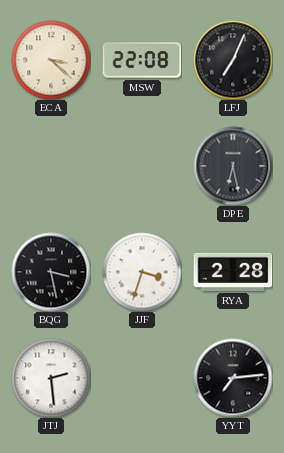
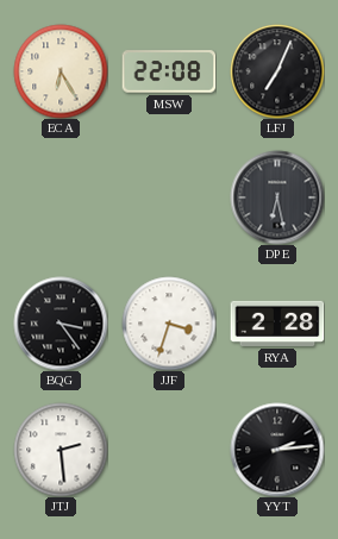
ECA: 3:22 -> 6:25
BQG: 3:28 -> 3:24
YYT: 7:14 -> 2:14
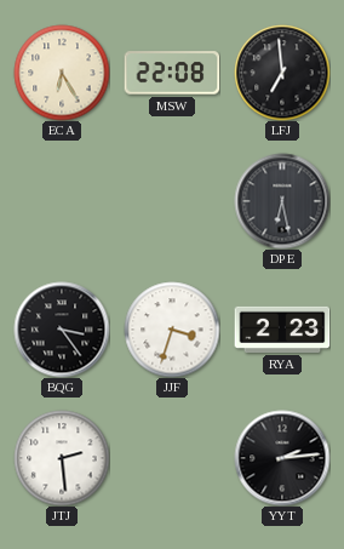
LFJ: 7:04 -> 6:59
RYA: 2:28 -> 2:23
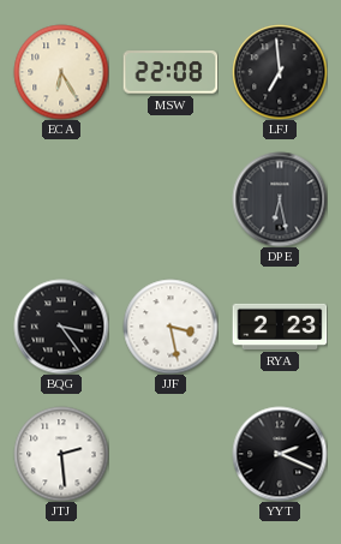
JJF: 3:33 -> 3:28
YYT: 2:14 -> 2:19
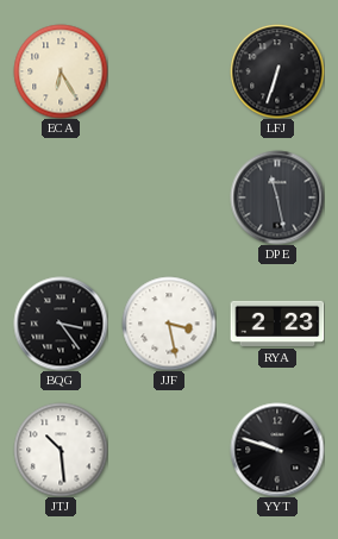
MSW: 22:08 -> none
LFJ: 6:59 -> 6:33
DPE: 6:28 -> 11:28
JTJ: 2:29 -> 10:29
YYT: 2:19 -> 9:48
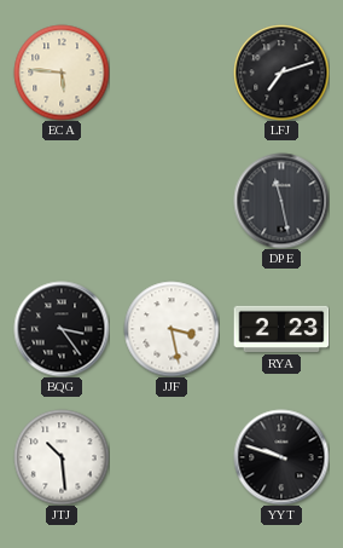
ECA: 6:25 -> 5:46
LFJ: 6:33 -> 7:12
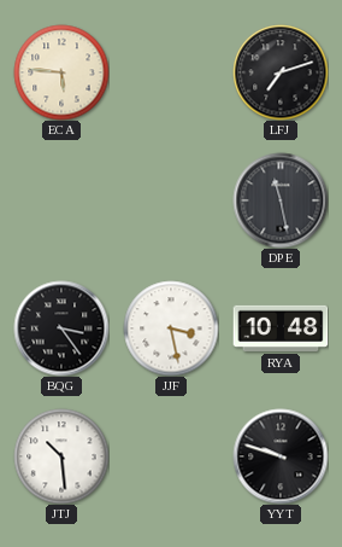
RYA: 2:23 -> 10:48
